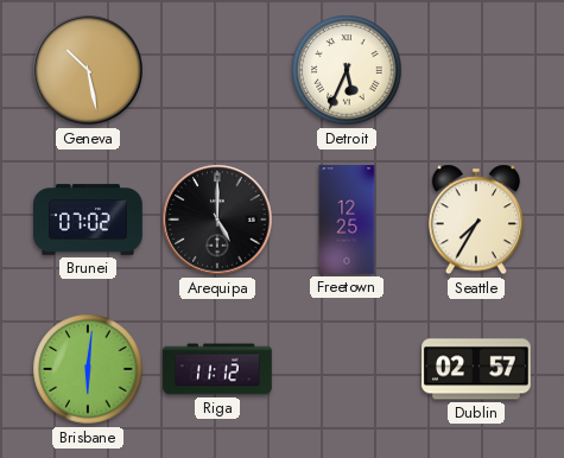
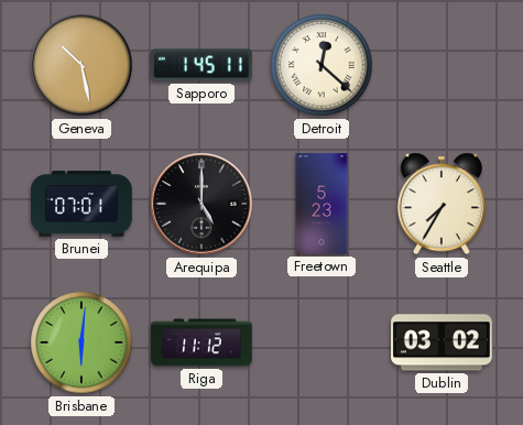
Sapporo: none -> 1:45
Detroit: 5:34 -> 12:22
Brunei: 07:02 -> 07:01
Freetown: 12:25 -> 5:23
Dublin: 02:57 -> 03:02
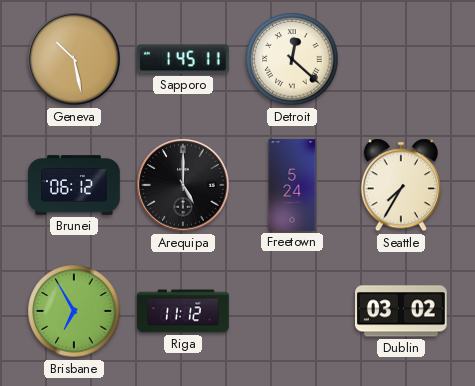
Brunei: 07:01 -> 06:12
Freetown: 5:23 -> 5:24
Brisbane: 6:01 -> 6:55
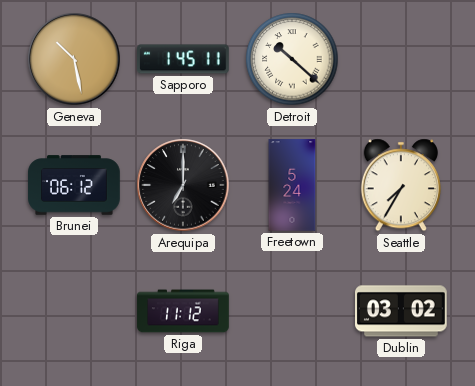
Detroit: 12:22 -> 10:22
Arequipa: 5:00 -> 7:00
Brisbane: 6:55 -> none
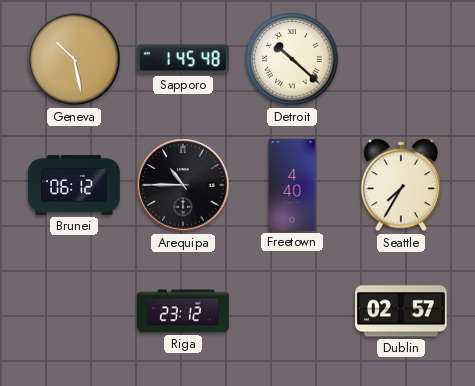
Sapporo: 1:45:11 -> 1:45:48
Arequipa: 7:00 -> 10:45
Freetown: 5:24 -> 4:40
Riga: 11:12 -> 23:12
Dublin: 03:02 -> 02:57
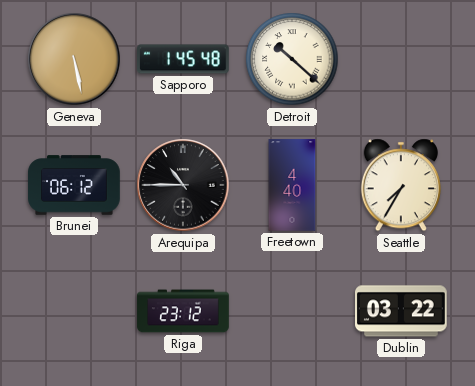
Geneva: 10:28 -> 5:28
Dublin: 02:57 -> 03:22
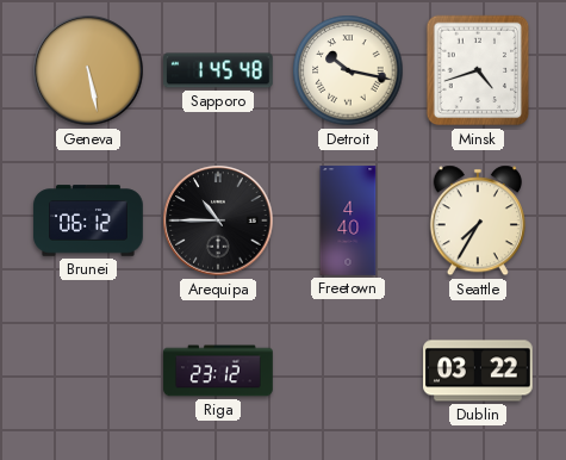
Detroit: 10:22 -> 10:17
Minsk: none -> 4:42
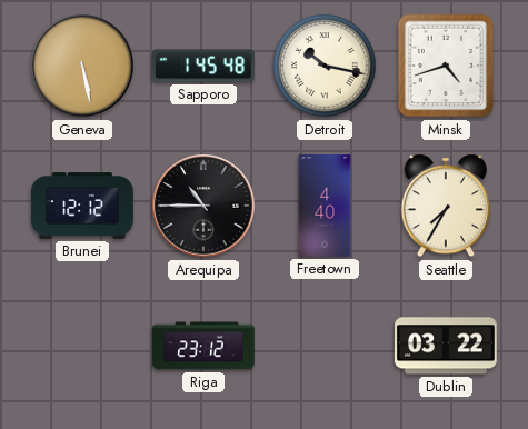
Brunei: 06:12 -> 12:12
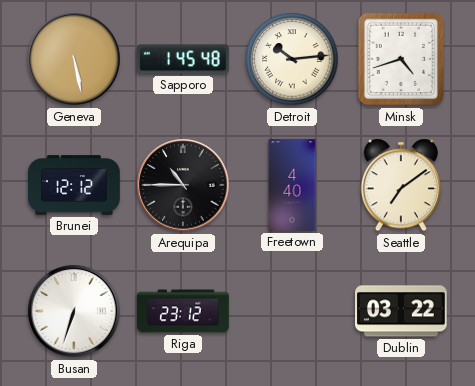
Detroit: 10:17 -> 10:14
Seattle: 7:35 -> 7:09
Busan: none -> 6:33
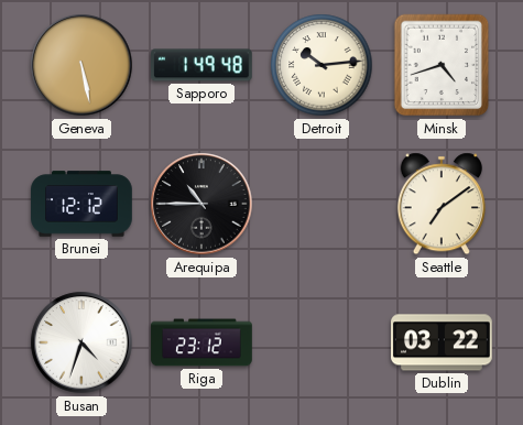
Sapporo: 1:45 -> 1:49
Freetown: 4:40 -> none
Busan: 6:33 -> 4:33
